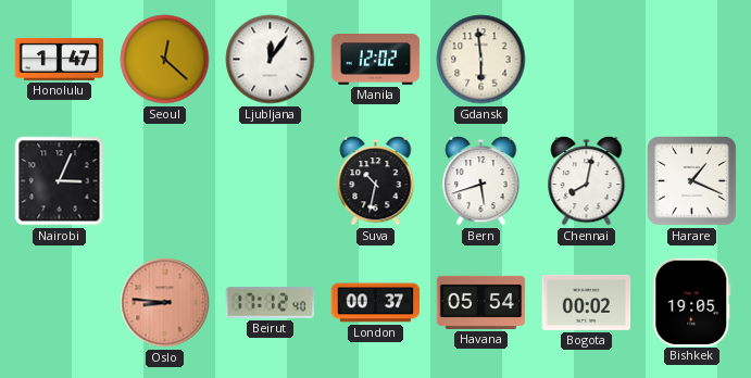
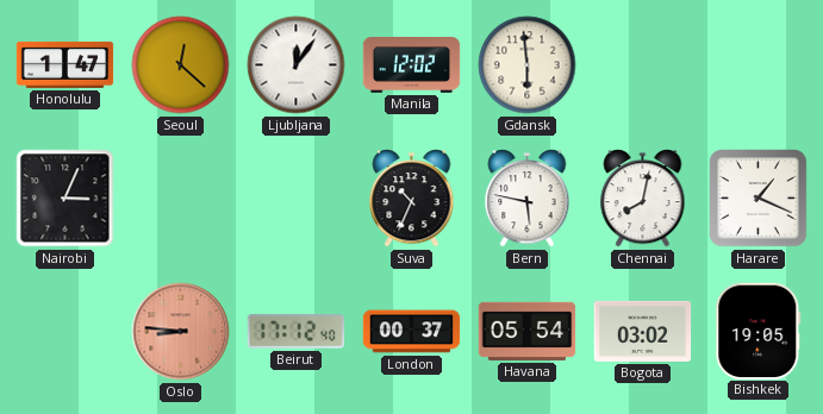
Suva: 10:32 -> 10:34
Bern: 5:42 -> 5:47
Bogota: 00:02 -> 03:02
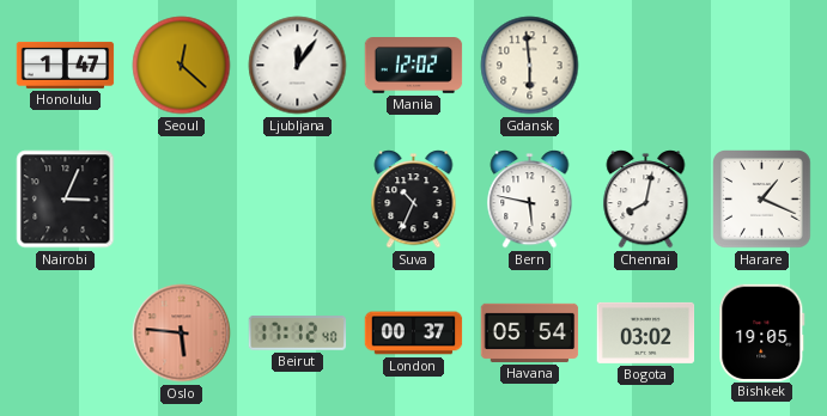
Oslo: 8:46 -> 5:46
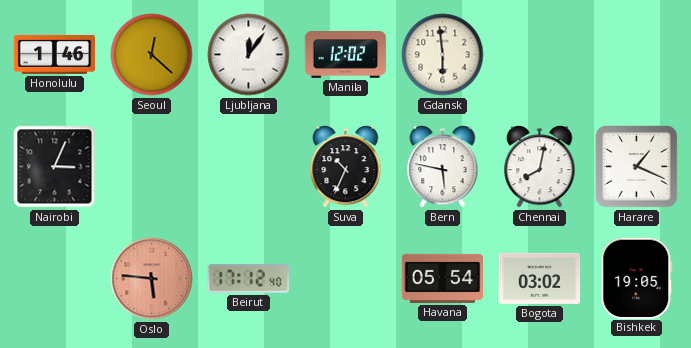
Honolulu: 1:47 -> 1:46
London: 00:37 -> none
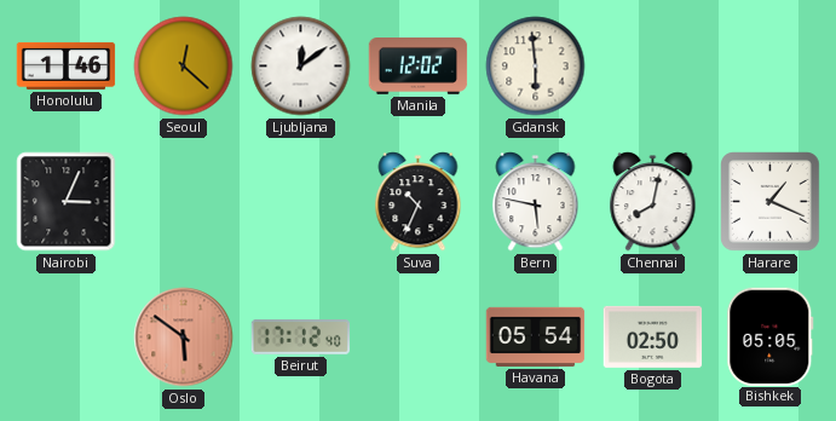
Ljubljana: 12:06 -> 12:09
Oslo: 5:46 -> 5:51
Bogota: 03:02 -> 02:50
Bishkek: 19:05 -> 05:05
